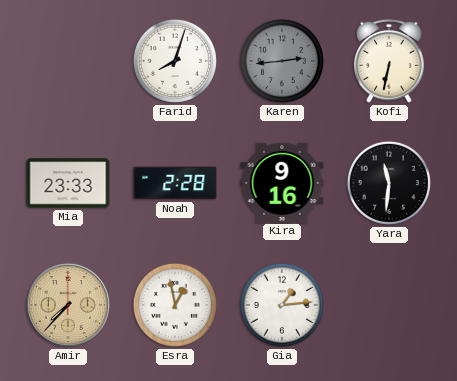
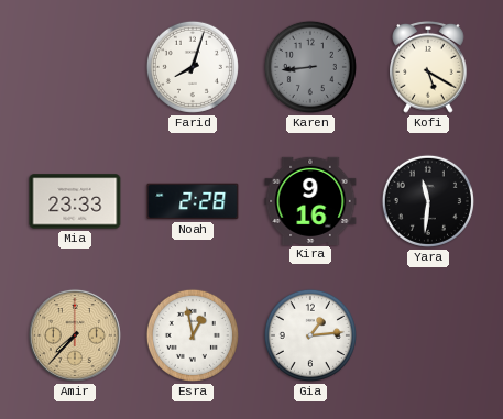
Karen: 2:44 -> 8:44
Kofi: 6:32 -> 5:20
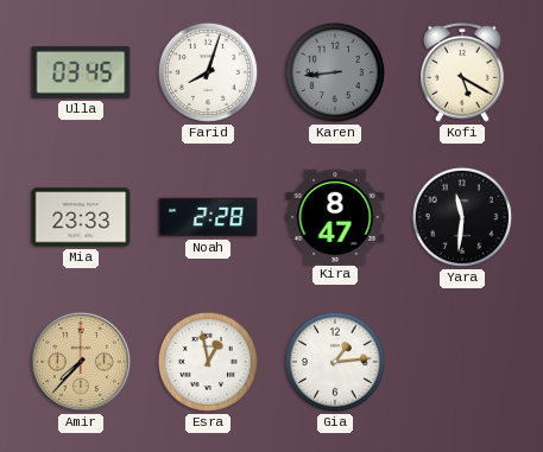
Ulla: none -> 03:45
Kira: 9:16 -> 8:47
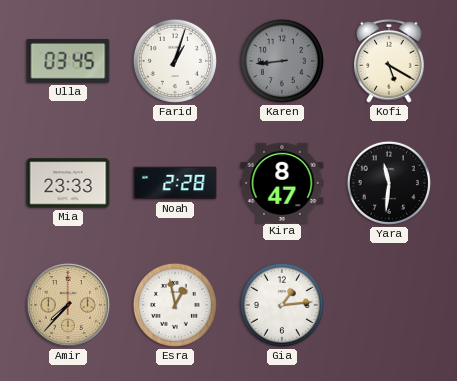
Farid: 8:03 -> 1:03
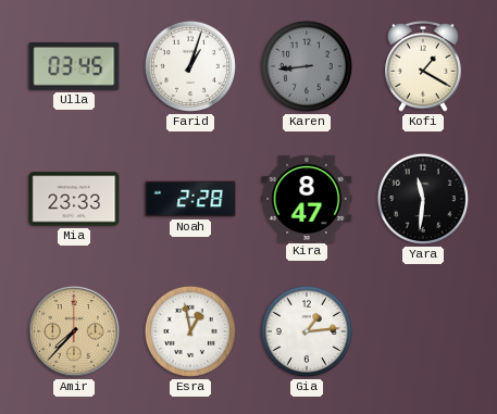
Kofi: 5:20 -> 1:20
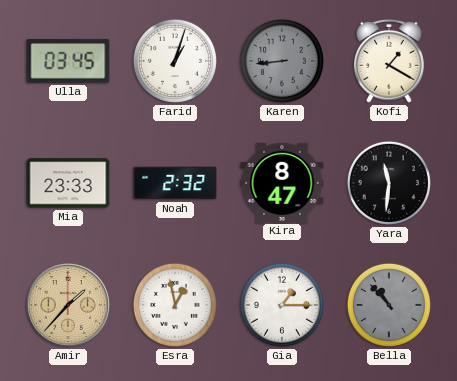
Noah: 2:28 -> 2:32
Amir: 7:37 -> 1:37
Gia: 1:14 -> 1:15
Bella: none -> 10:53
